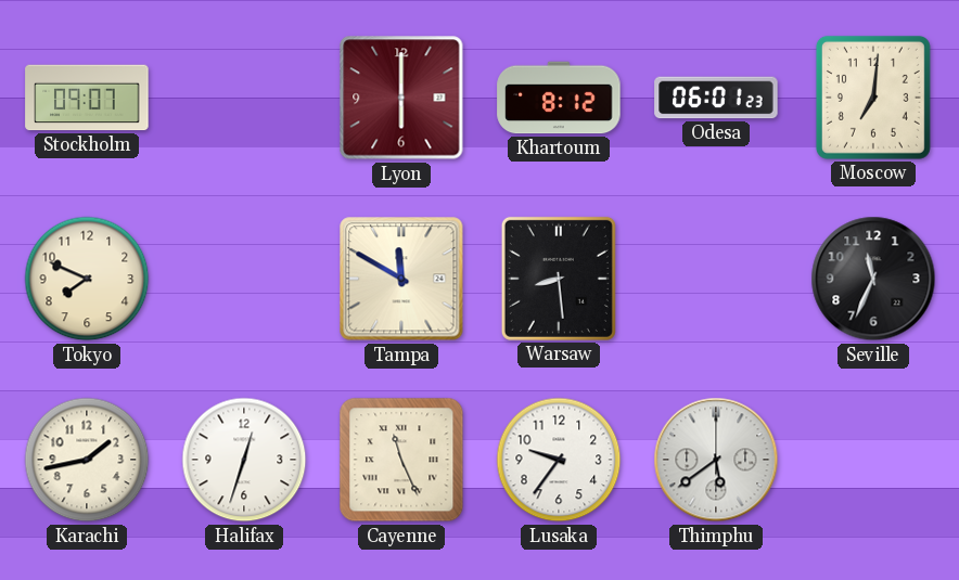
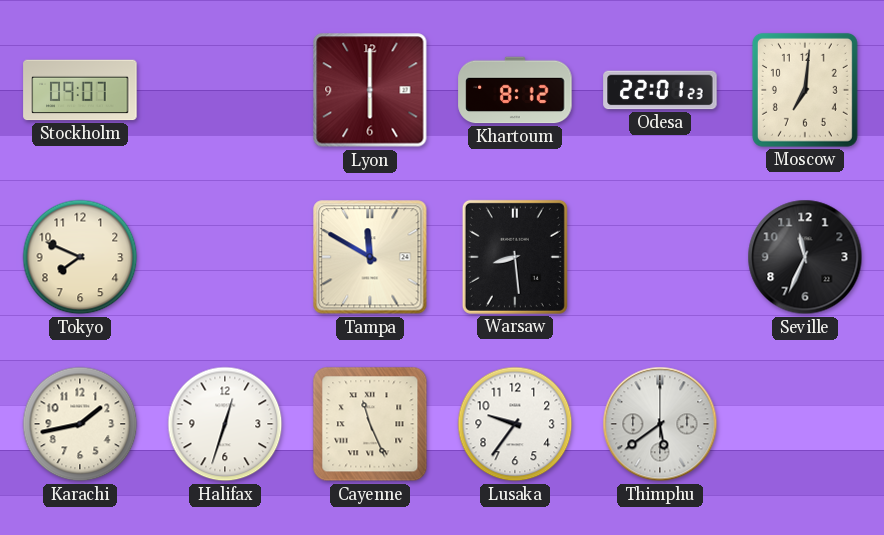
Odesa: 06:01 -> 22:01
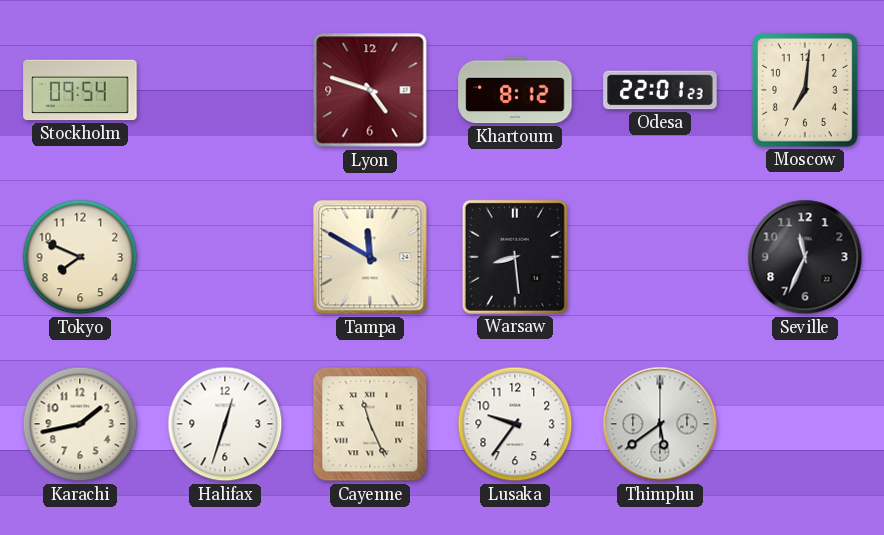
Stockholm: 09:07 -> 09:54
Lyon: 6:00 -> 4:48
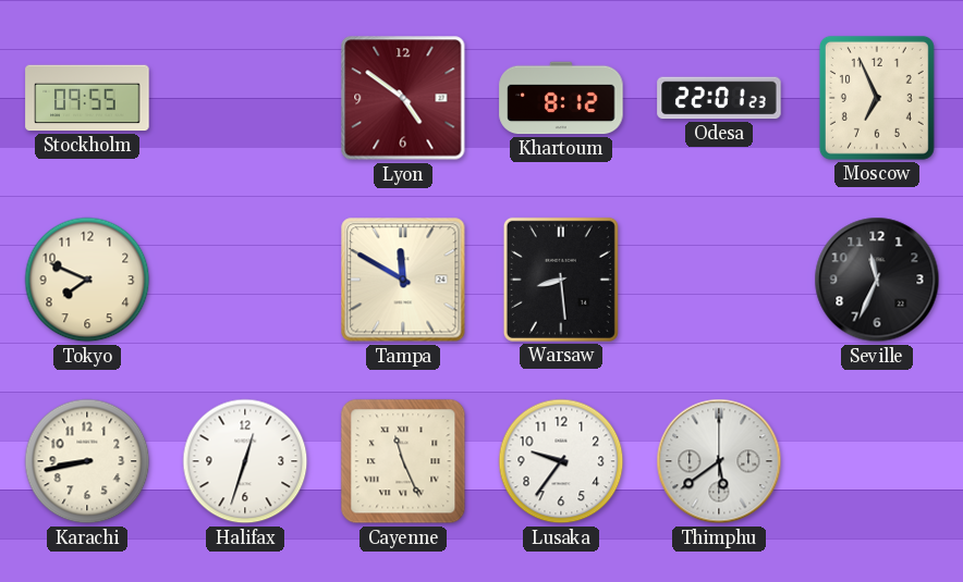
Stockholm: 09:54 -> 09:55
Lyon: 4:48 -> 4:51
Moscow: 7:01 -> 6:56
Karachi: 1:43 -> 8:43
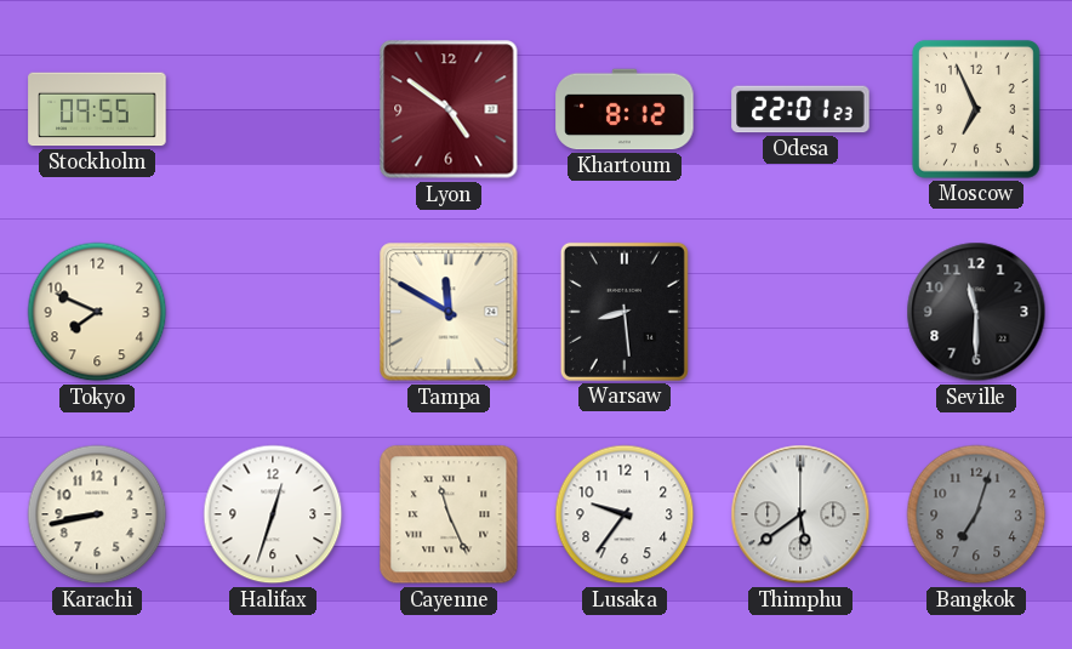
Seville: 11:34 -> 11:30
Bangkok: none -> 7:03
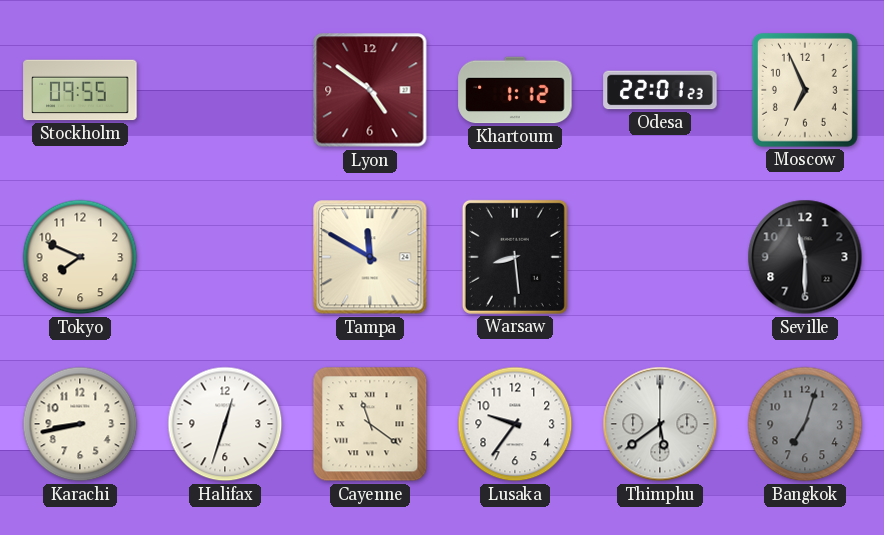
Khartoum: 8:12 -> 1:12
Cayenne: 11:26 -> 11:21
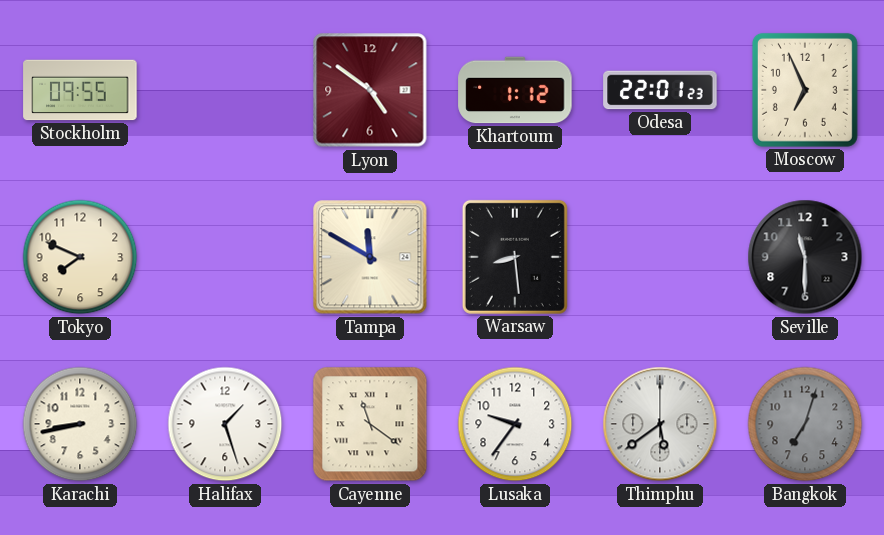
Halifax: 12:33 -> 1:27
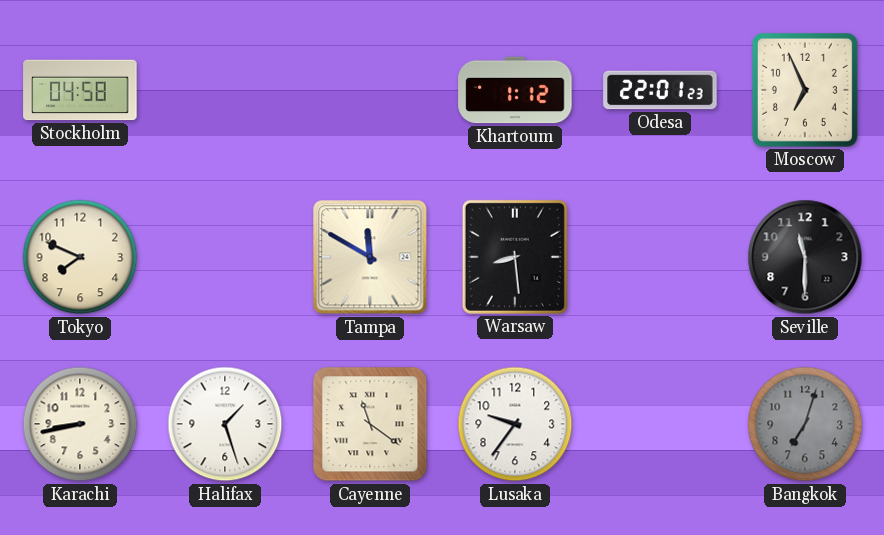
Stockholm: 09:55 -> 04:58
Lyon: 4:51 -> none
Thimphu: 5:39 -> none
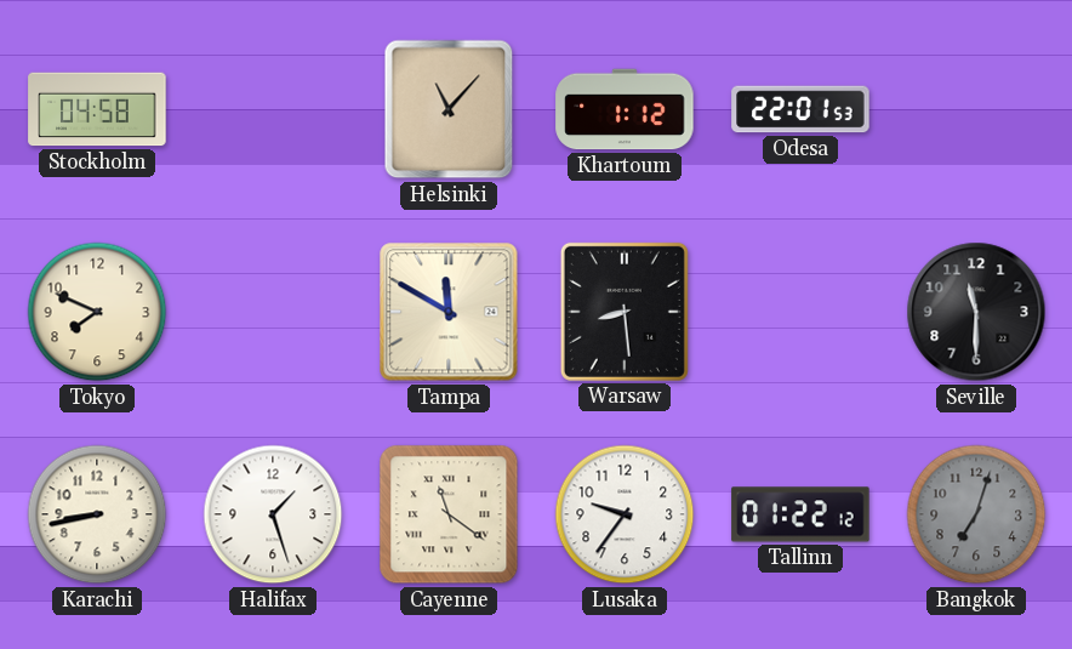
Helsinki: none -> 11:07
Odesa: 22:01:23 -> 22:01:53
Moscow: 6:56 -> none
Tallinn: none -> 01:22
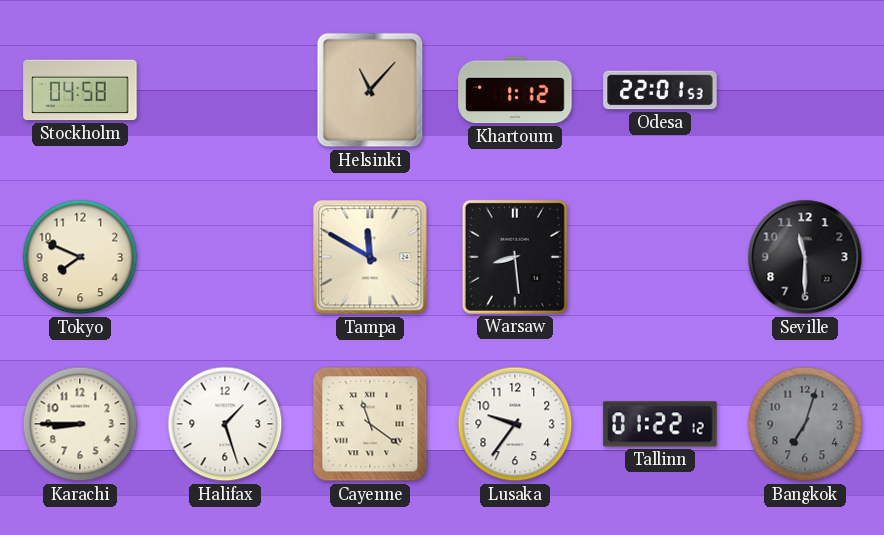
Karachi: 8:43 -> 8:45
